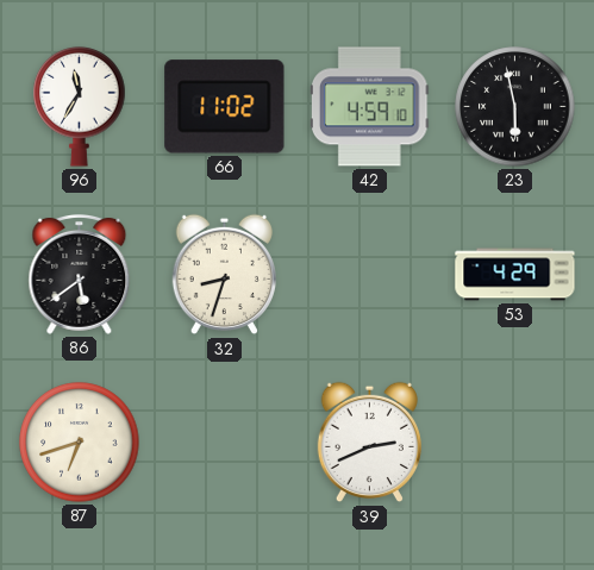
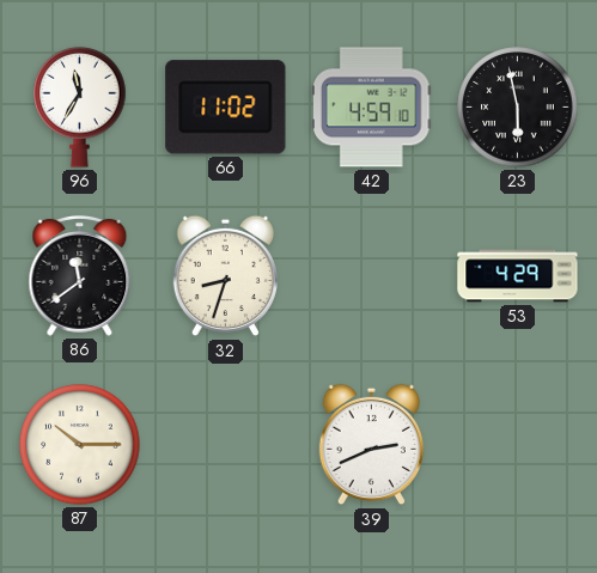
86: 5:39 -> 11:39
87: 6:42 -> 10:15
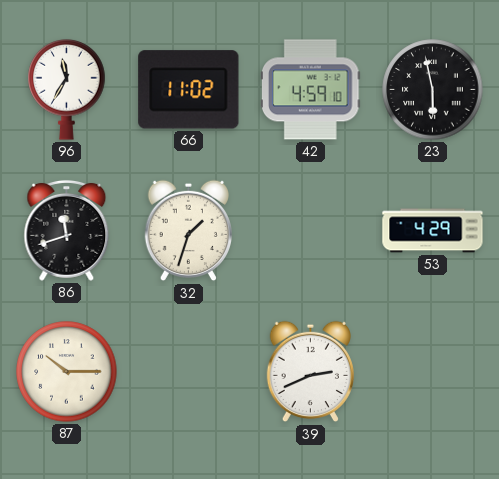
86: 11:39 -> 11:42
32: 8:33 -> 1:33
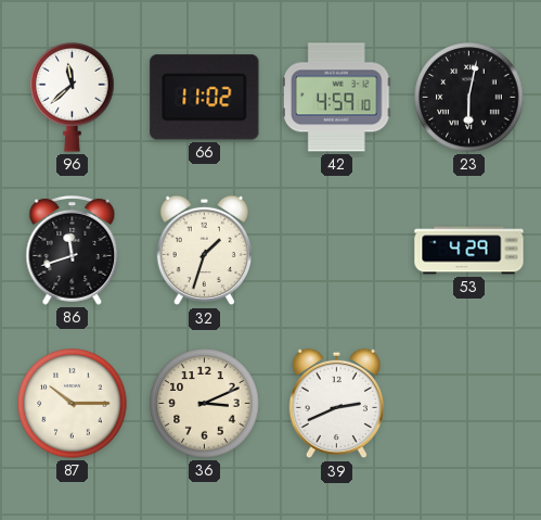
96: 11:35 -> 11:38
23: 5:58 -> 6:02
36: none -> 3:11
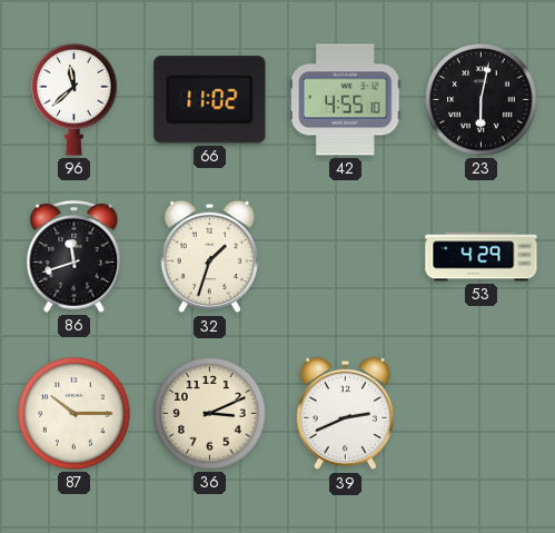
42: 4:59 -> 4:55
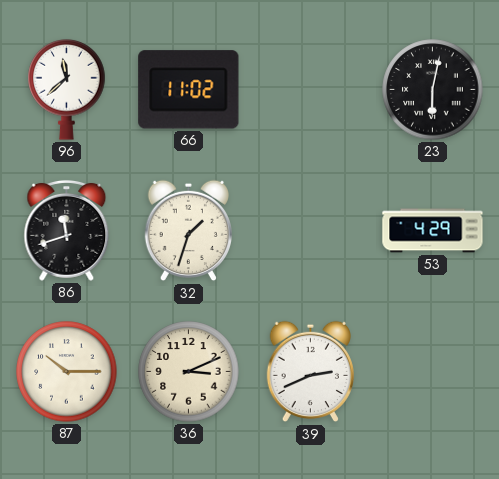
42: 4:55 -> none
